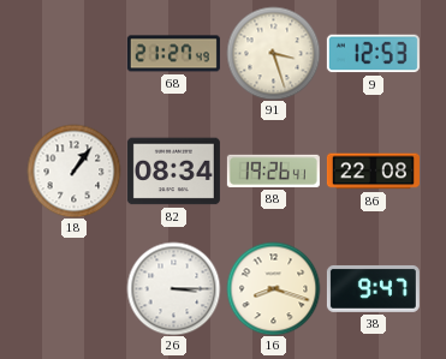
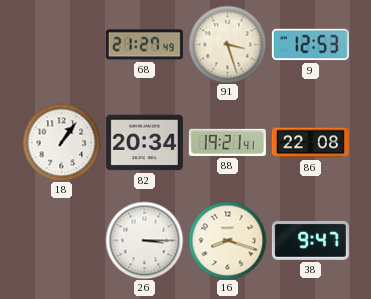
82: 08:34 -> 20:34
88: 19:26 -> 19:21
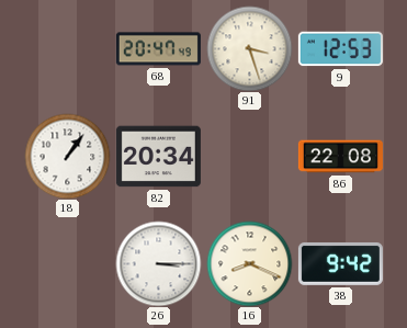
68: 21:27 -> 20:47
88: 19:21 -> none
16: 8:18 -> 8:19
38: 9:47 -> 9:42
